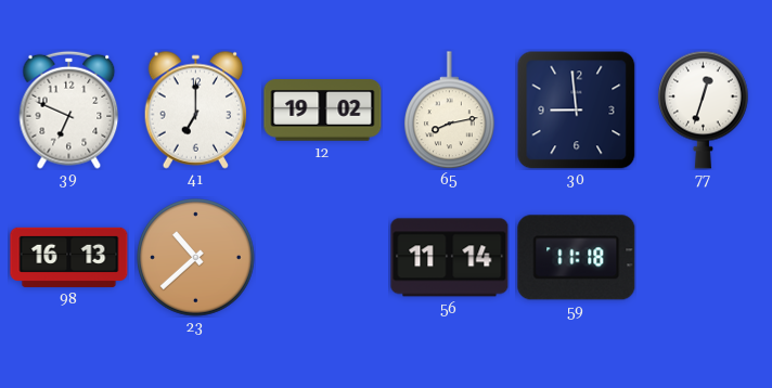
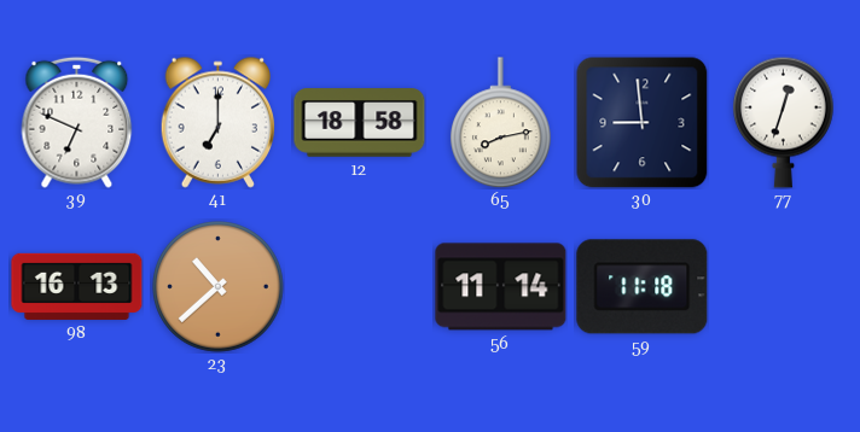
12: 19:02 -> 18:58
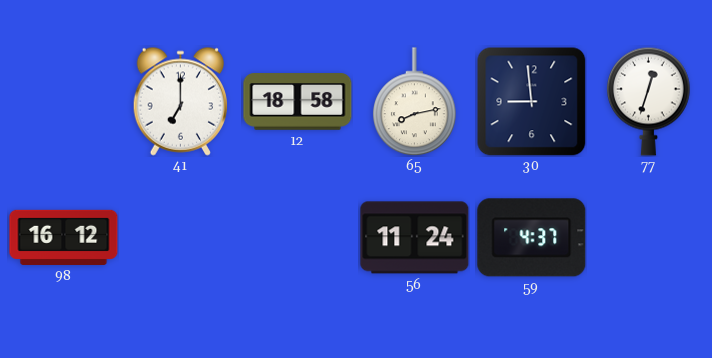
39: 6:49 -> none
98: 16:13 -> 16:12
23: 10:38 -> none
56: 11:14 -> 11:24
59: 11:18 -> 4:37
